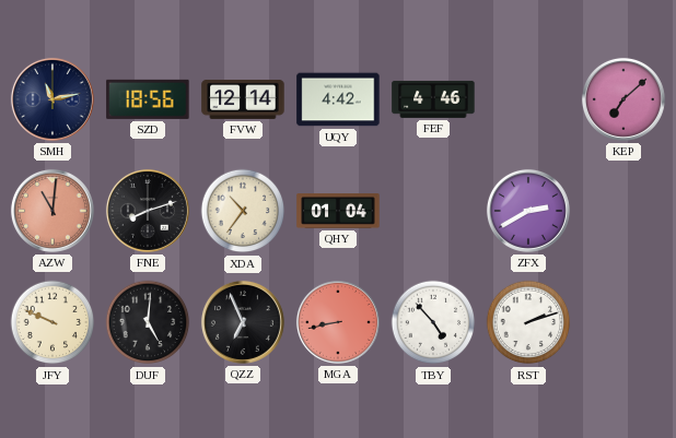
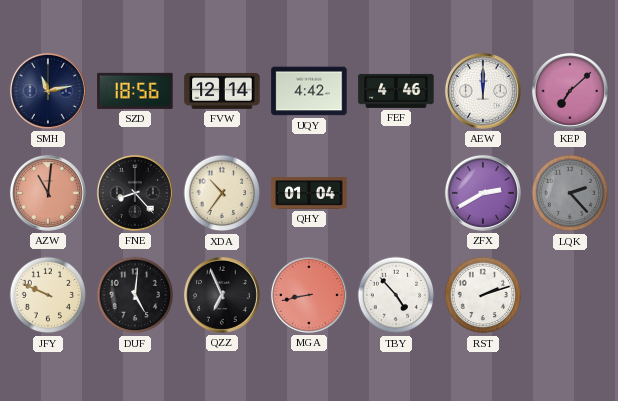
AEW: none -> 12:00
FNE: 8:12 -> 8:23
LQK: none -> 2:23
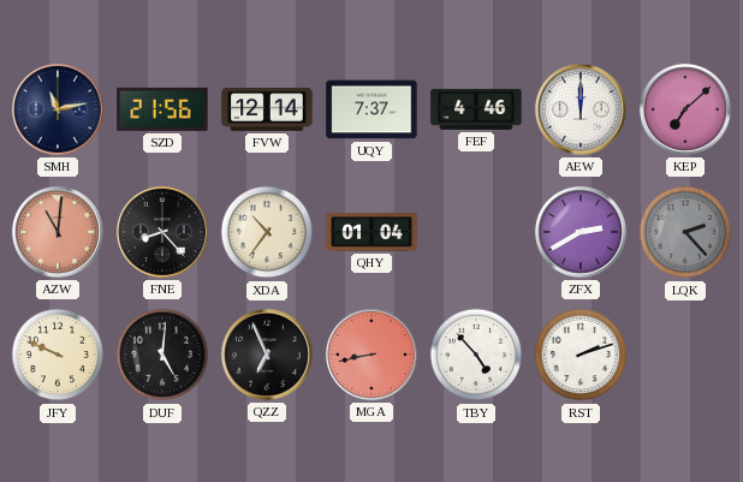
SZD: 18:56 -> 21:56
UQY: 4:42 -> 7:37
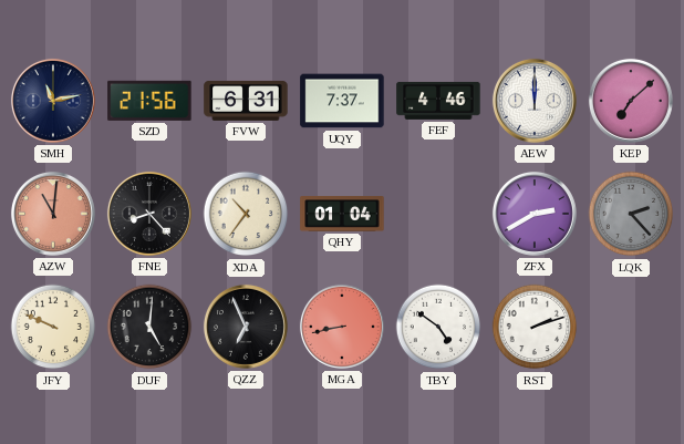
FVW: 12:14 -> 6:31
TBY: 4:53 -> 4:51
